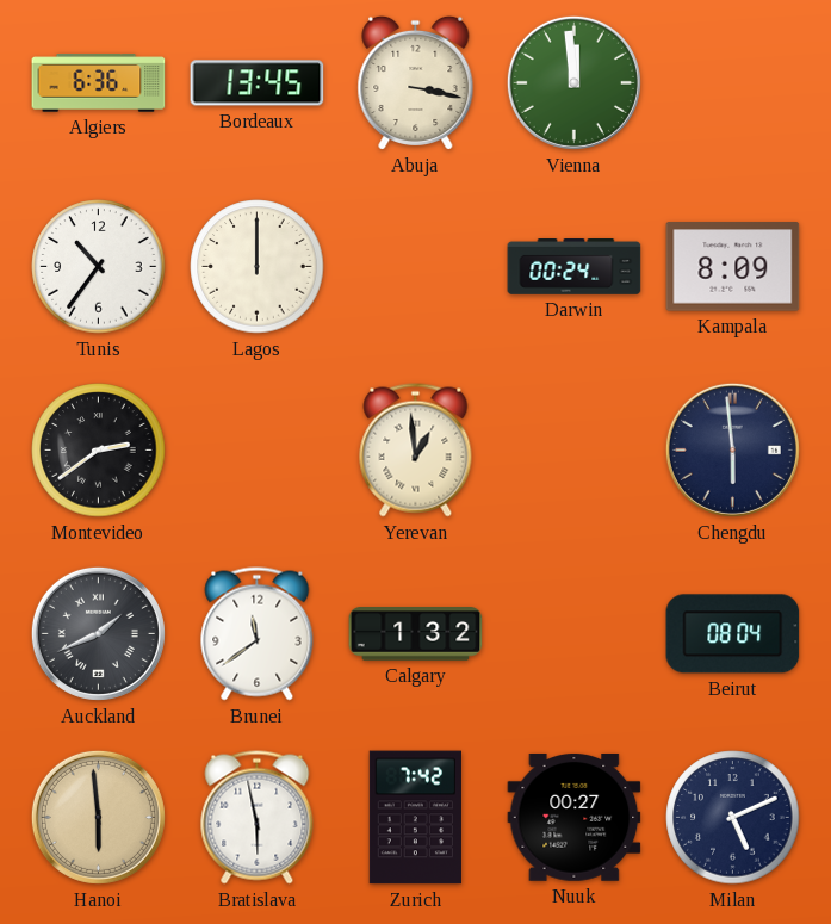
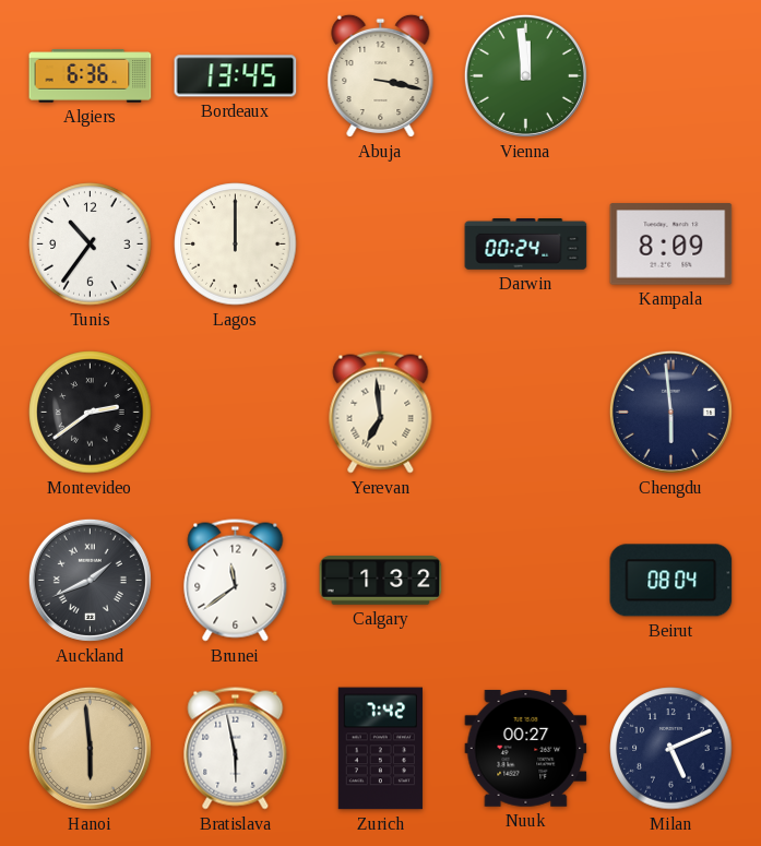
Yerevan: 12:59 -> 6:59
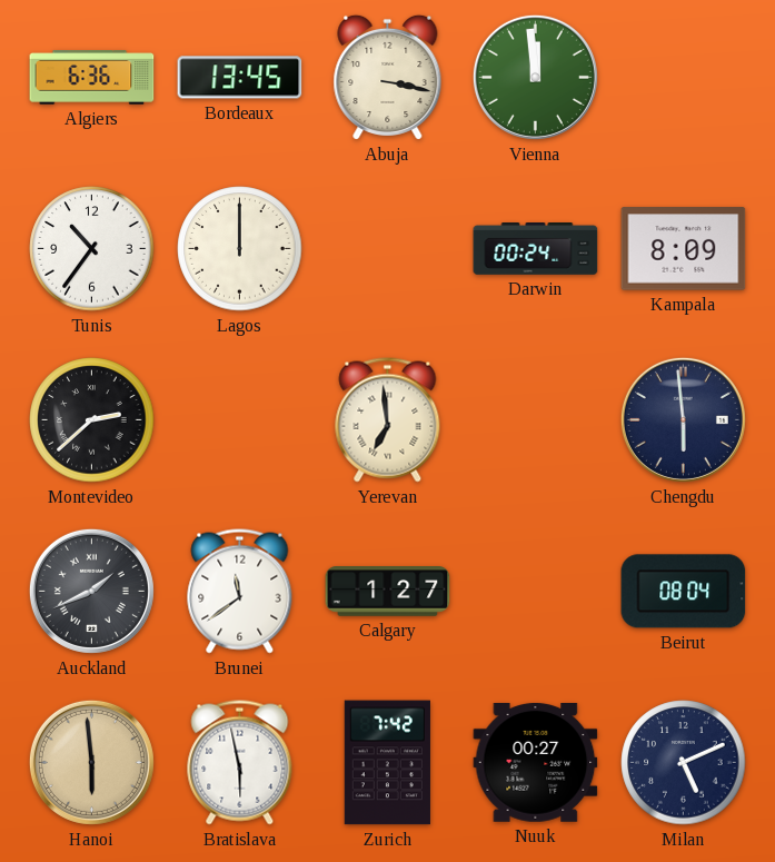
Montevideo: 2:39 -> 2:38
Calgary: 1:32 -> 1:27
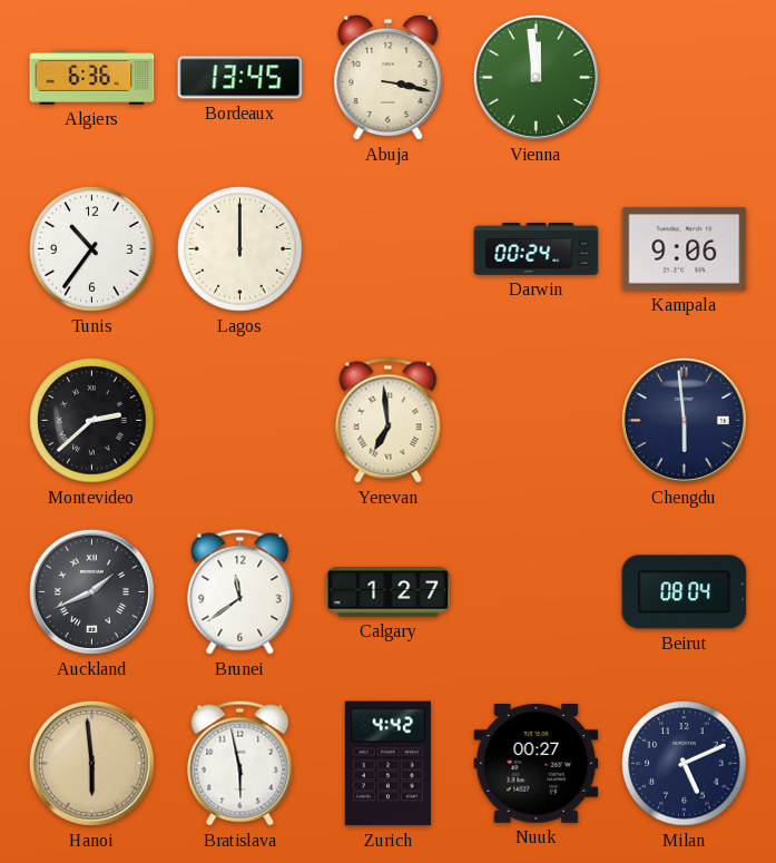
Kampala: 8:09 -> 9:06
Zurich: 7:42 -> 4:42
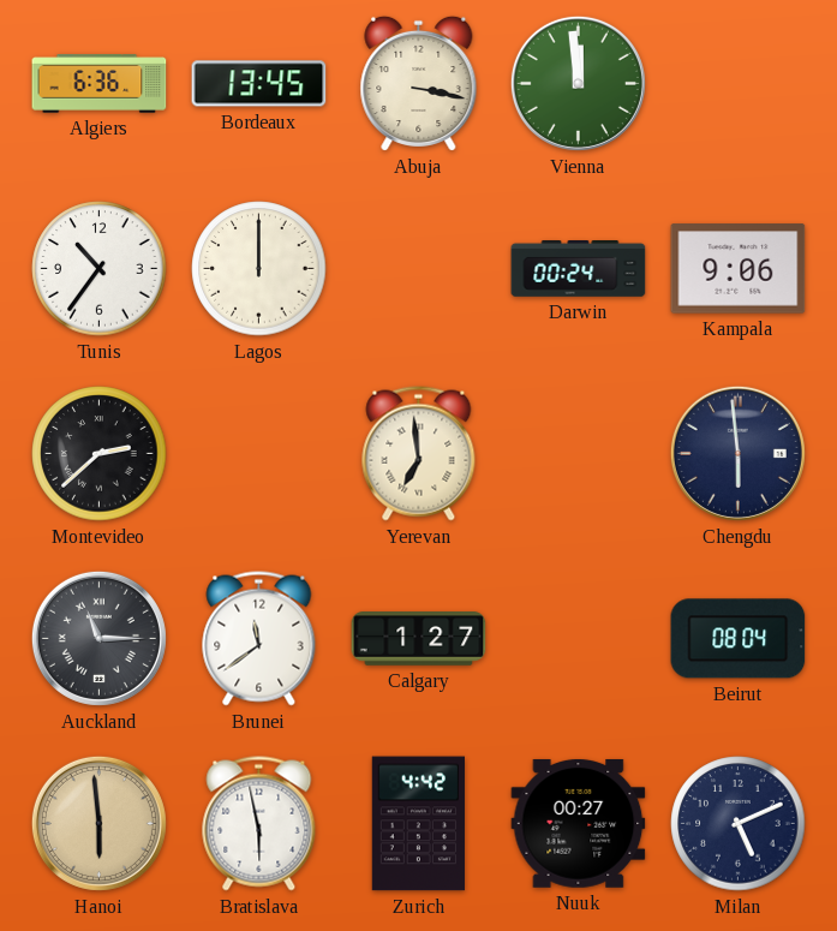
Auckland: 1:41 -> 11:15
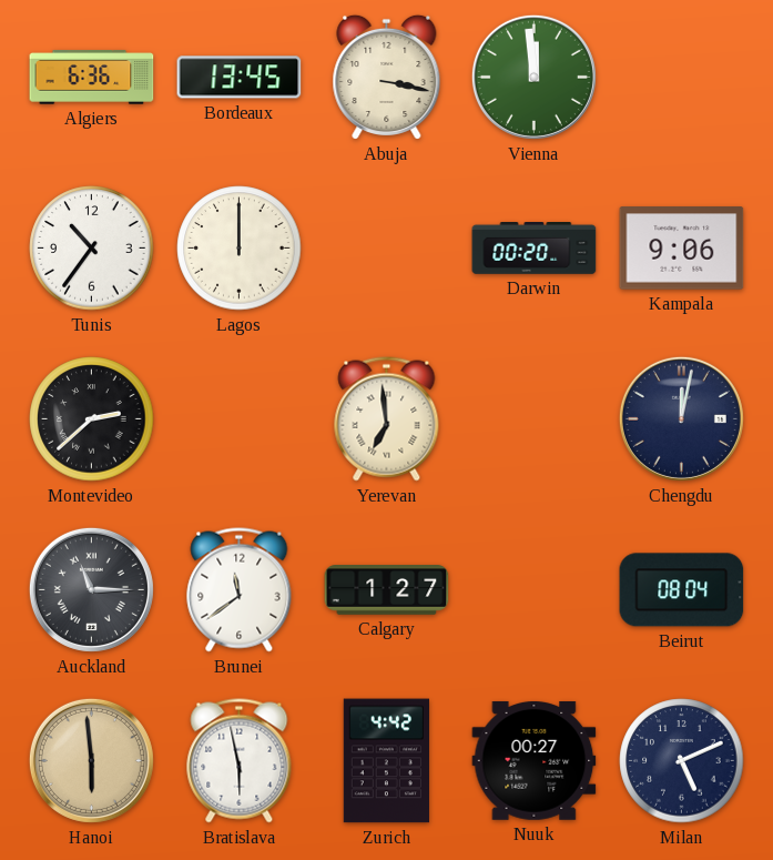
Darwin: 00:24 -> 00:20
Chengdu: 5:59 -> 12:02
